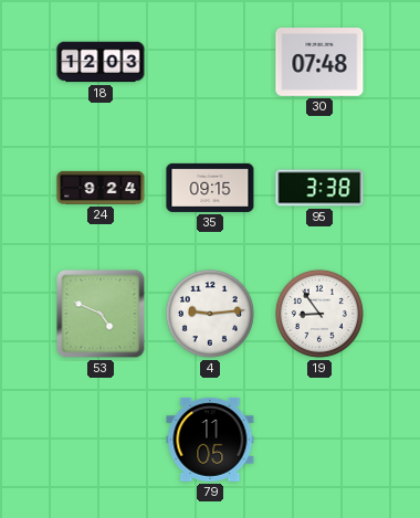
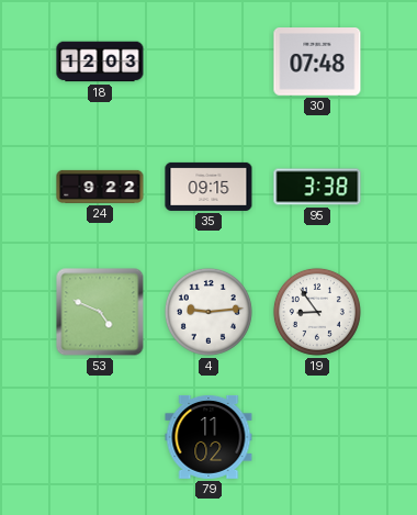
24: 9:24 -> 9:22
79: 11:05 -> 11:02
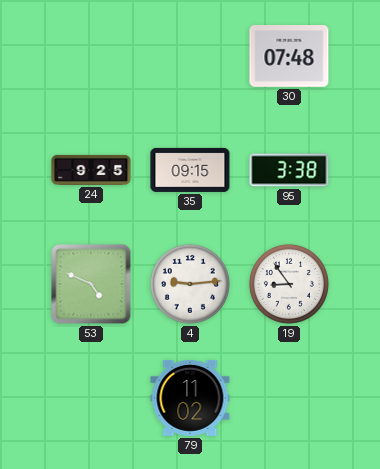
18: 12:03 -> none
24: 9:22 -> 9:25
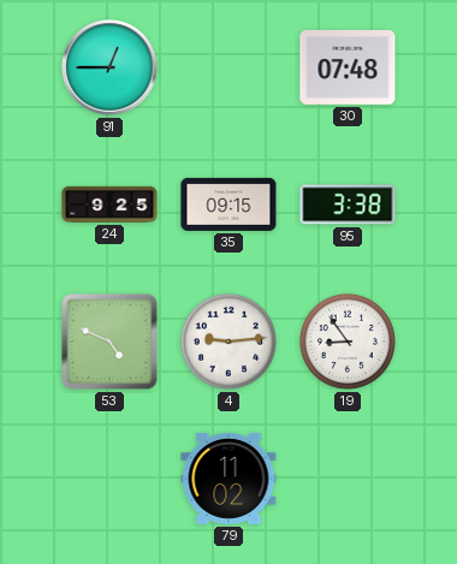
91: none -> 12:45
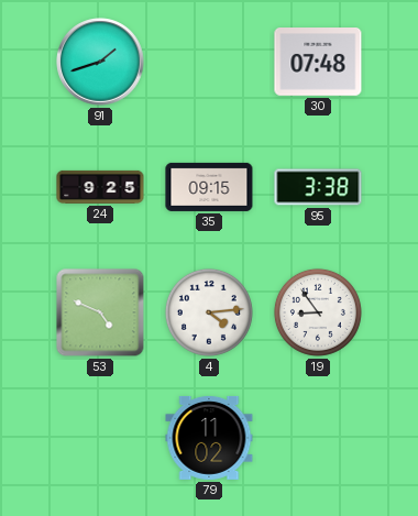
91: 12:45 -> 1:42
4: 9:14 -> 4:14
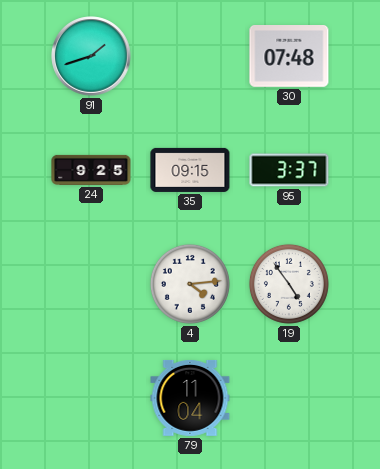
95: 3:38 -> 3:37
53: 4:49 -> none
19: 8:54 -> 4:54
79: 11:02 -> 11:04
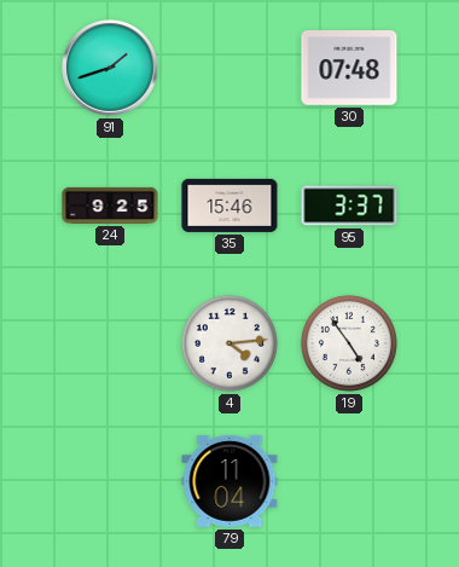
35: 09:15 -> 15:46
